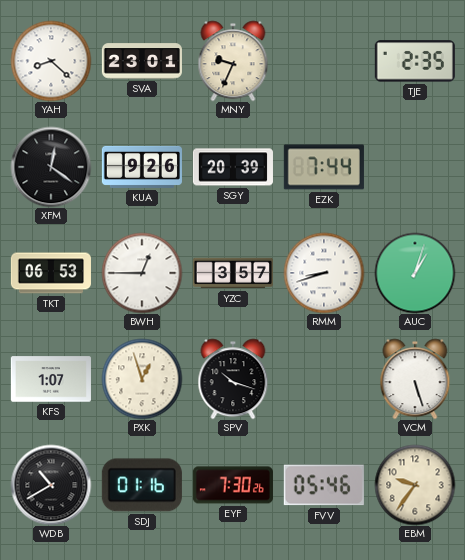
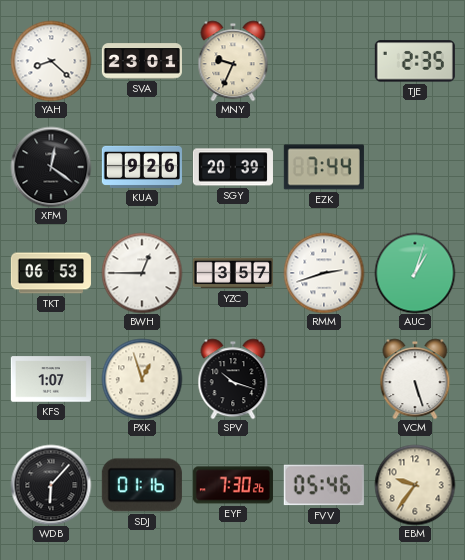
RMM: 8:42 -> 2:42
WDB: 10:40 -> 6:07
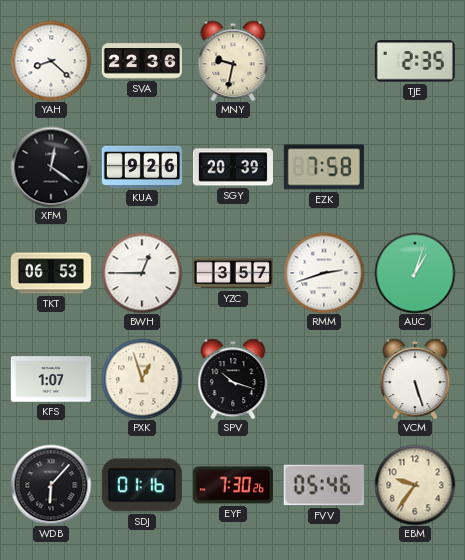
SVA: 23:01 -> 22:36
MNY: 9:34 -> 9:32
EZK: 7:44 -> 7:58
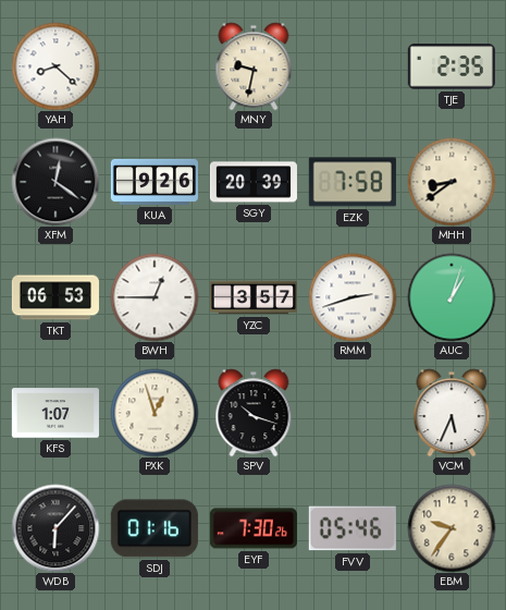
SVA: 22:36 -> none
MHH: none -> 8:39
VCM: 5:27 -> 5:34
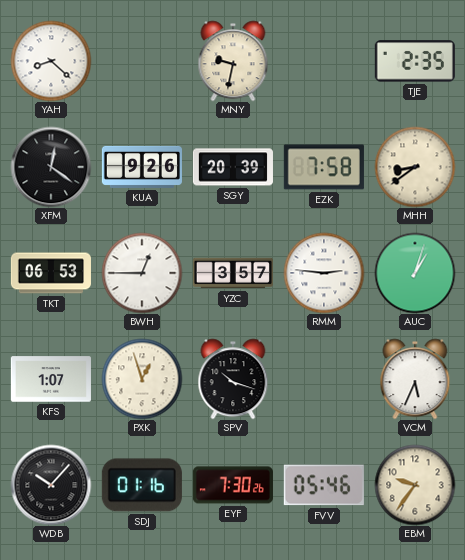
RMM: 2:42 -> 2:46
WDB: 6:07 -> 10:07
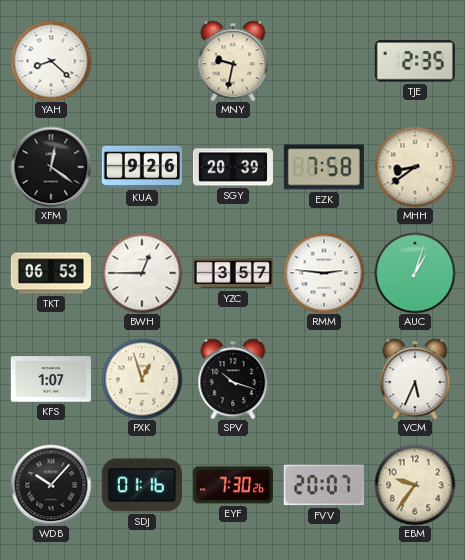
FVV: 05:46 -> 20:07
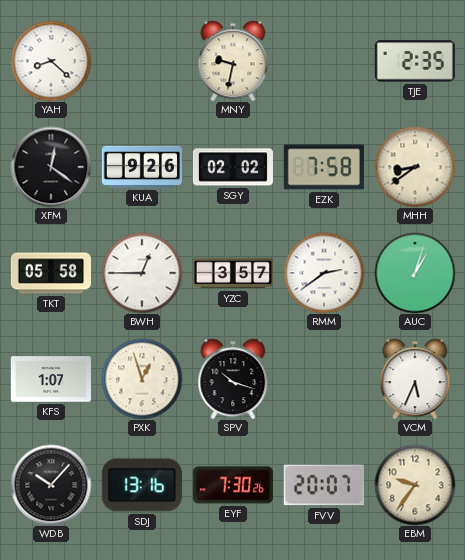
SGY: 20:39 -> 02:02
TKT: 06:53 -> 05:58
RMM: 2:46 -> 2:39
SDJ: 01:16 -> 13:16
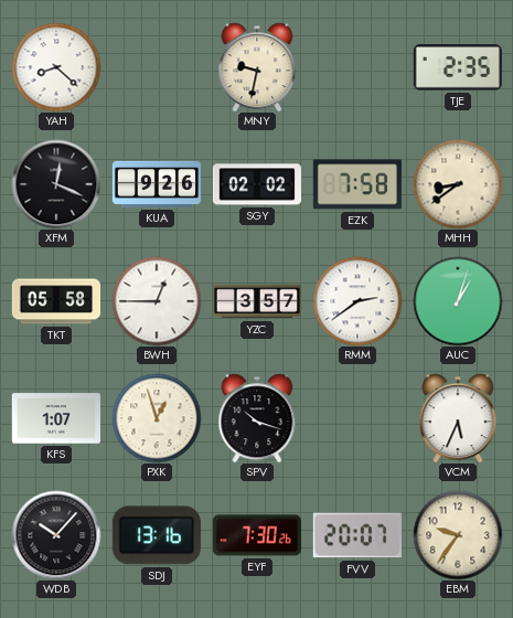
XFM: 12:21 -> 12:19
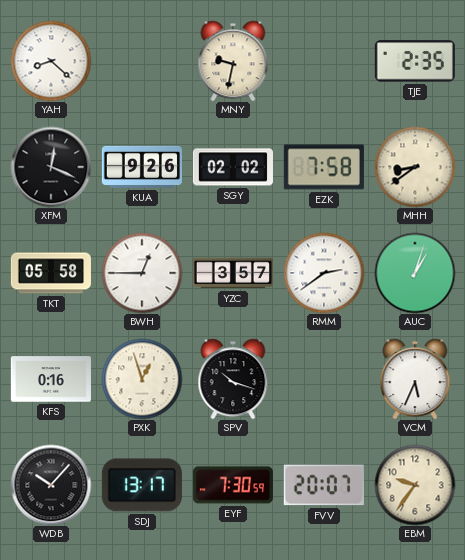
KFS: 1:07 -> 0:16
SDJ: 13:16 -> 13:17
EYF: 7:30:26 -> 7:30:59
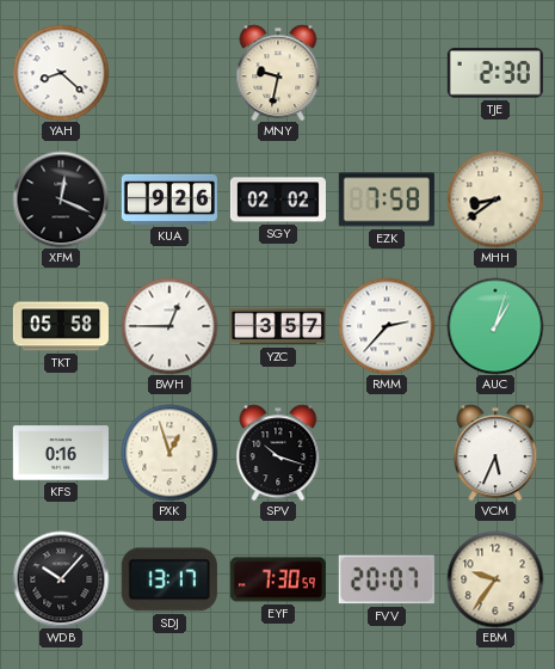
TJE: 2:35 -> 2:30
RMM: 2:39 -> 2:37
